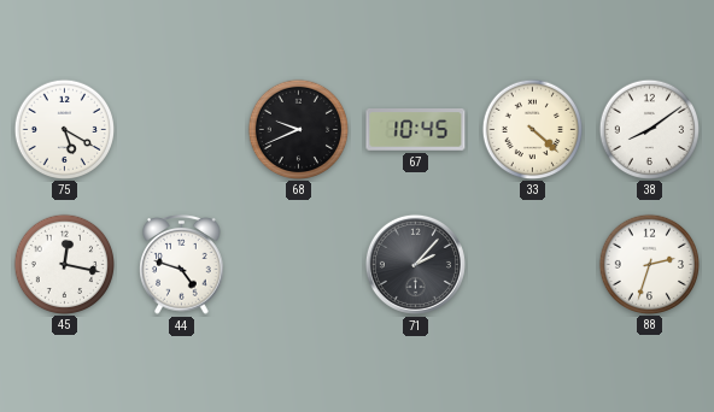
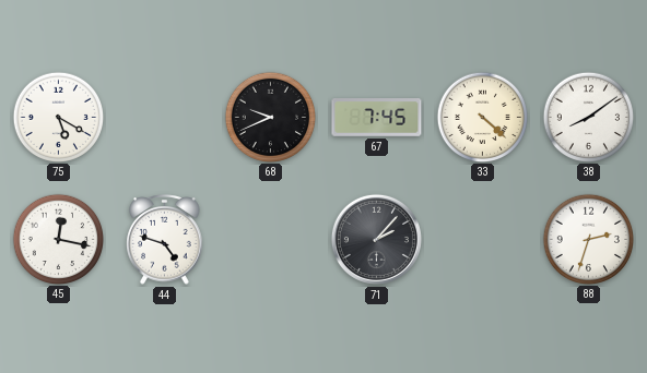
67: 10:45 -> 7:45
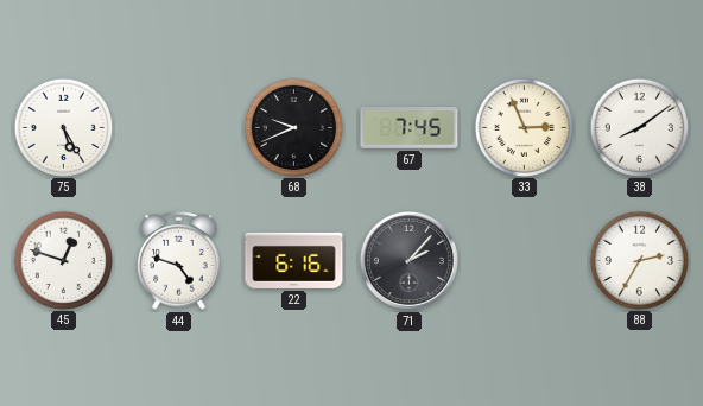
75: 5:20 -> 5:25
33: 4:22 -> 2:56
45: 12:17 -> 12:48
22: none -> 6:16
88: 2:33 -> 2:35
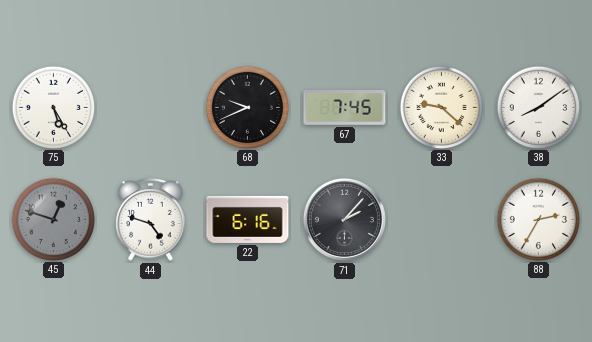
33: 2:56 -> 9:22
45 dial: white -> grey
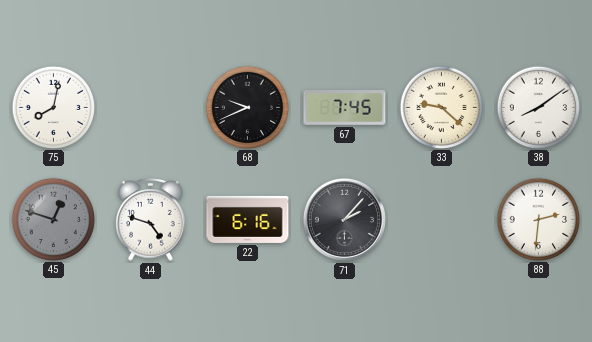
75: 5:25 -> 8:02
88: 2:35 -> 2:31
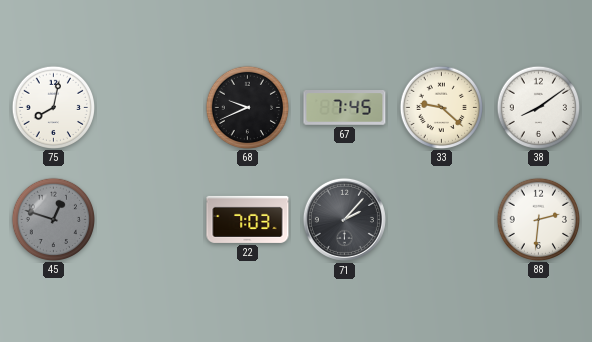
44: 4:48 -> none
22: 6:16 -> 7:03
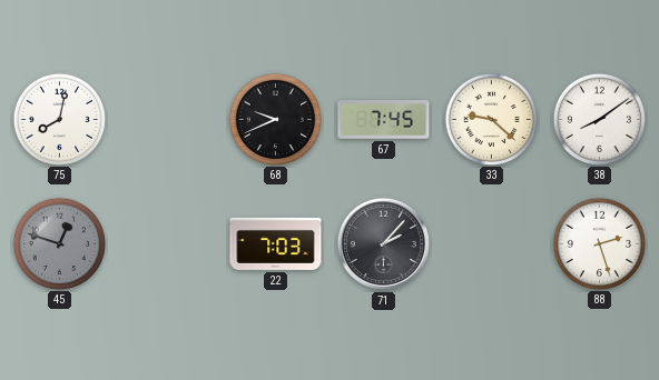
88: 2:31 -> 2:27
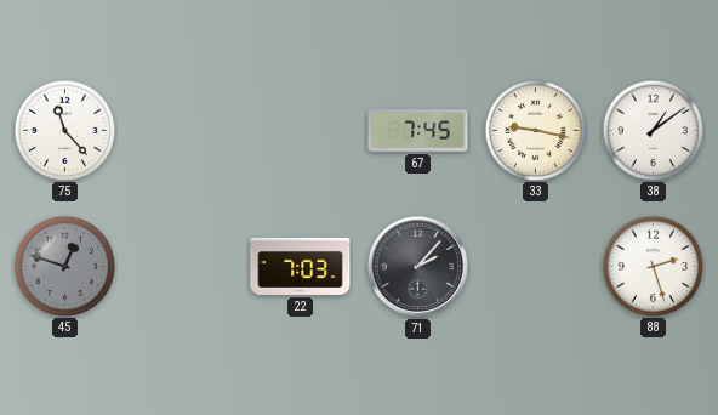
75: 8:02 -> 11:23
68: 9:41 -> none
33: 9:22 -> 9:17
38: 8:09 -> 1:09
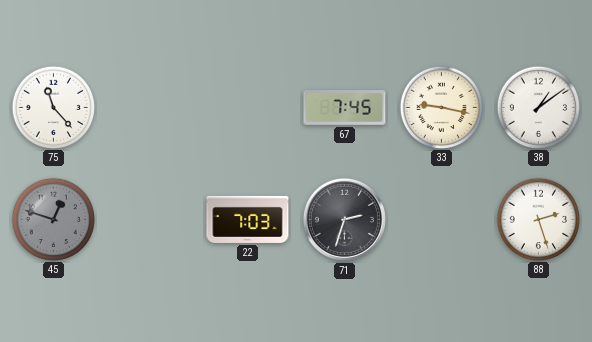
71: 2:07 -> 2:33
